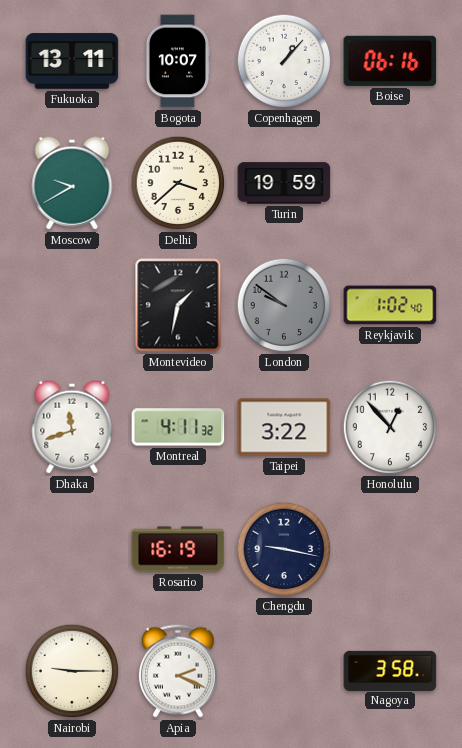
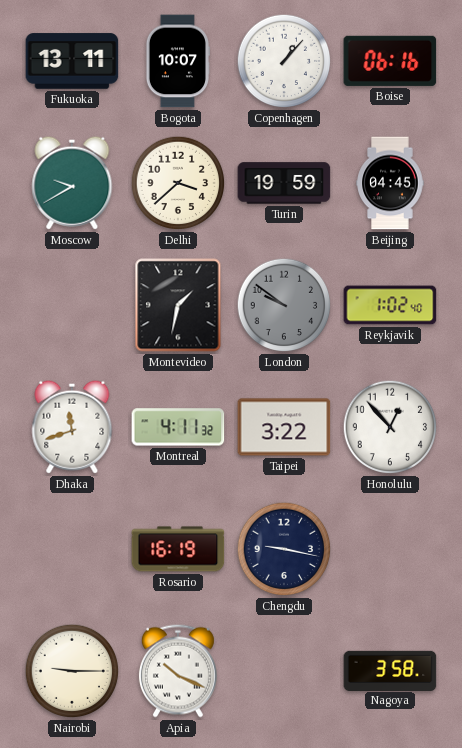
Beijing: none -> 04:45
Apia: 2:19 -> 10:19
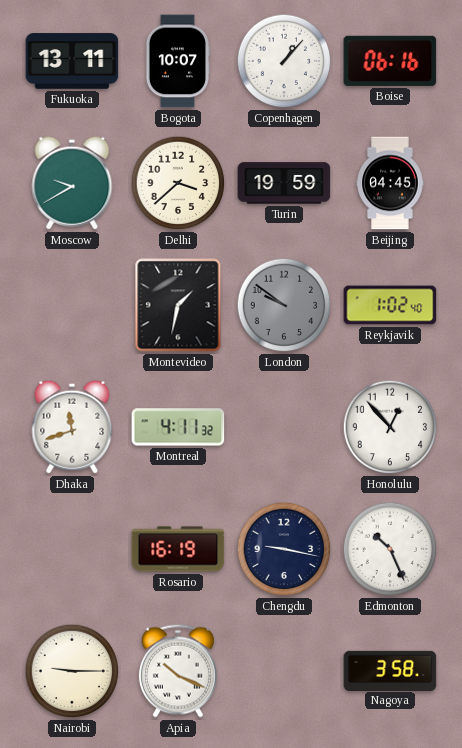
Taipei: 3:22 -> none
Edmonton: none -> 10:26
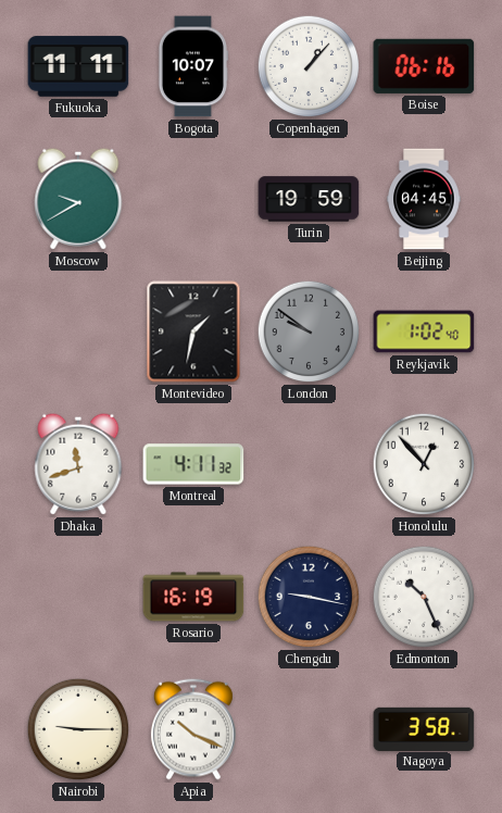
Fukuoka: 13:11 -> 11:11
Delhi: 3:38 -> none
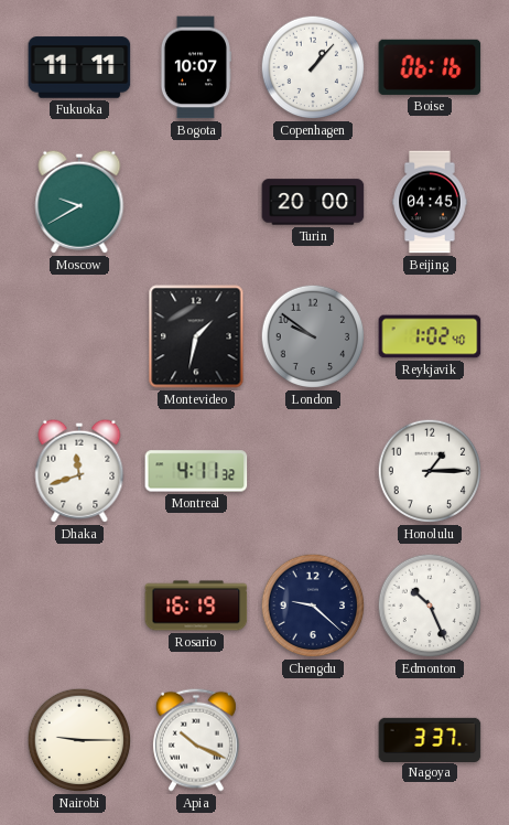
Turin: 19:59 -> 20:00
Honolulu: 12:53 -> 1:15
Chengdu: 9:17 -> 9:22
Nagoya: 3:58 -> 3:37
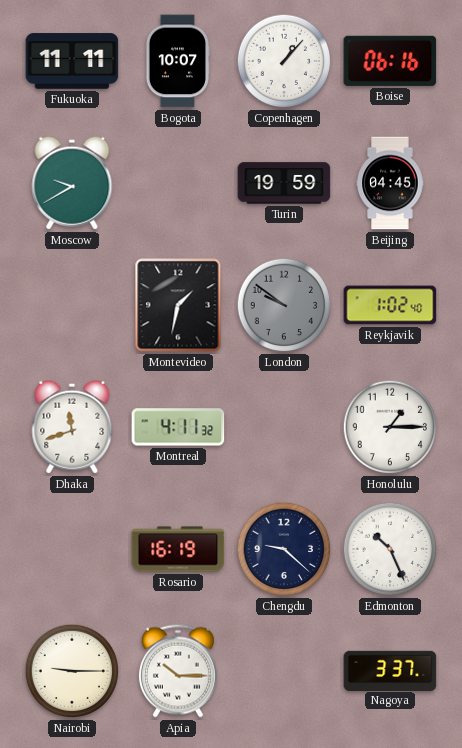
Turin: 20:00 -> 19:59
Apia: 10:19 -> 10:15
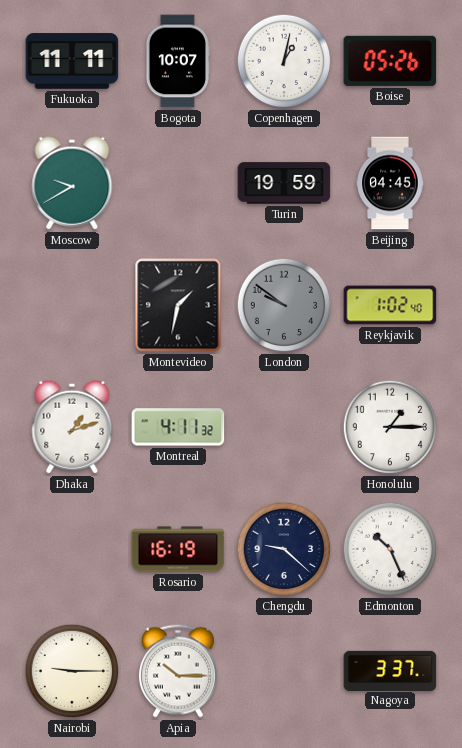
Copenhagen: 1:07 -> 1:02
Boise: 06:16 -> 05:26
Dhaka: 11:42 -> 1:12
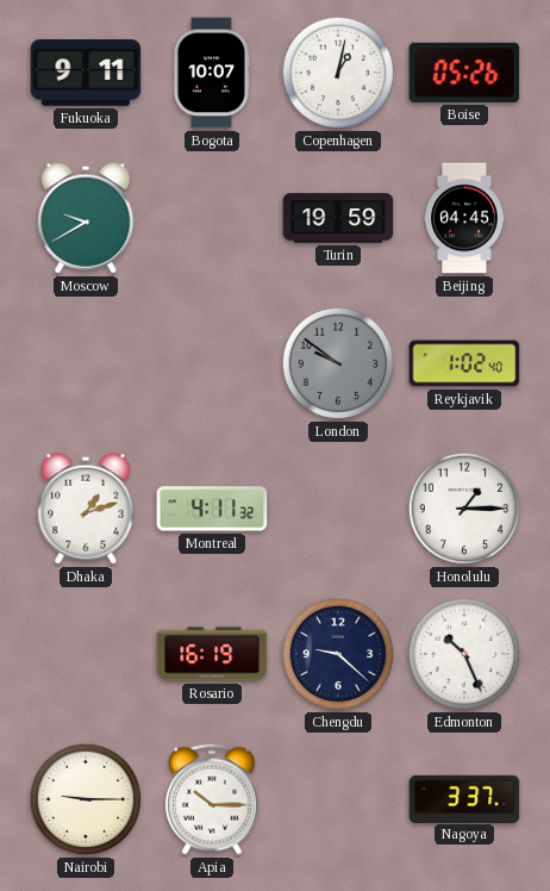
Fukuoka: 11:11 -> 9:11
Montevideo: 1:32 -> none
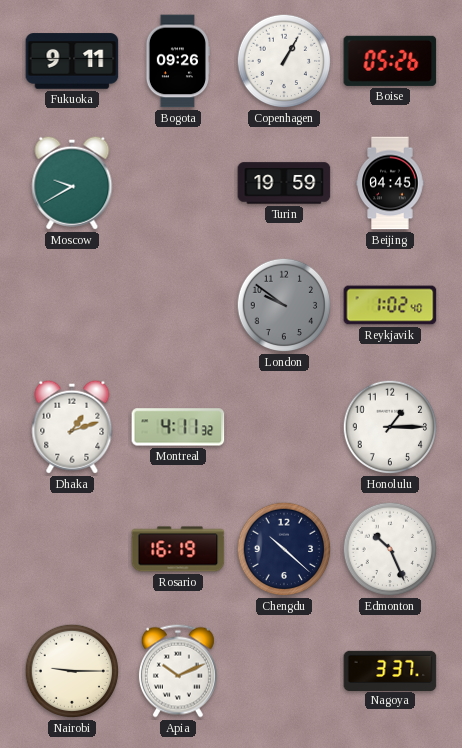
Bogota: 10:07 -> 09:26
Copenhagen: 1:02 -> 1:05
Chengdu: 9:22 -> 10:22
Apia: 10:15 -> 10:11
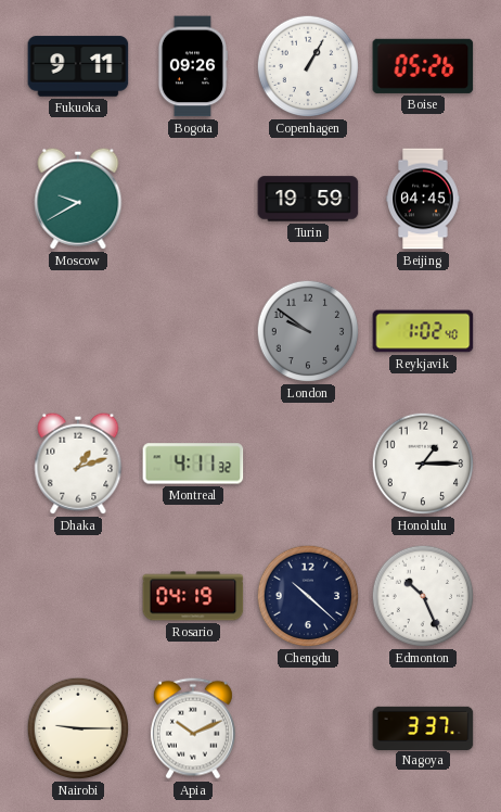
Rosario: 16:19 -> 04:19
